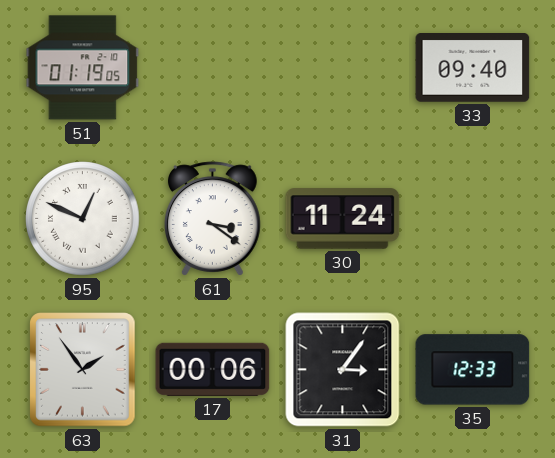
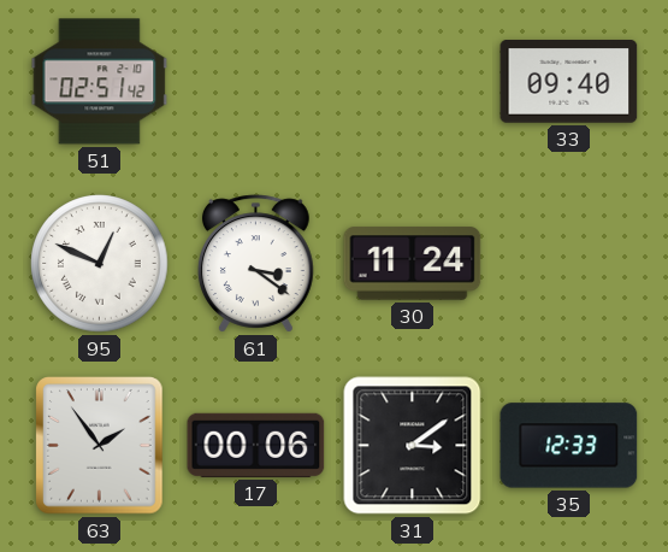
51: 01:19 -> 02:51
31: 3:06 -> 3:09
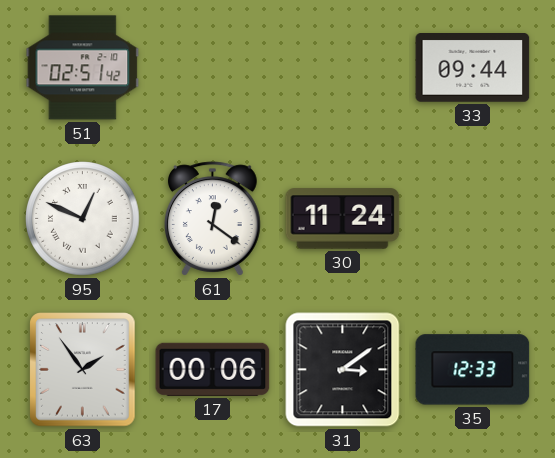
33: 09:40 -> 09:44
61: 3:21 -> 12:21
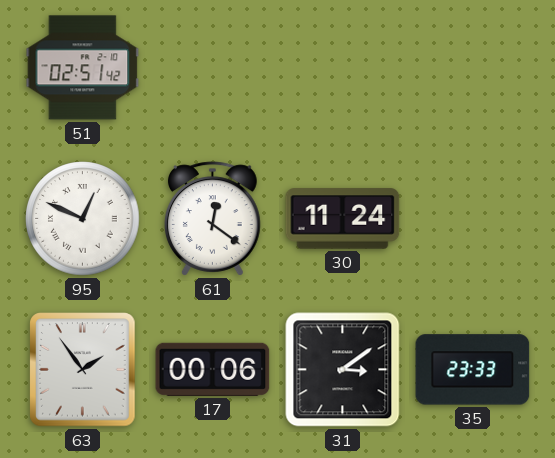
33: 09:44 -> none
35: 12:33 -> 23:33
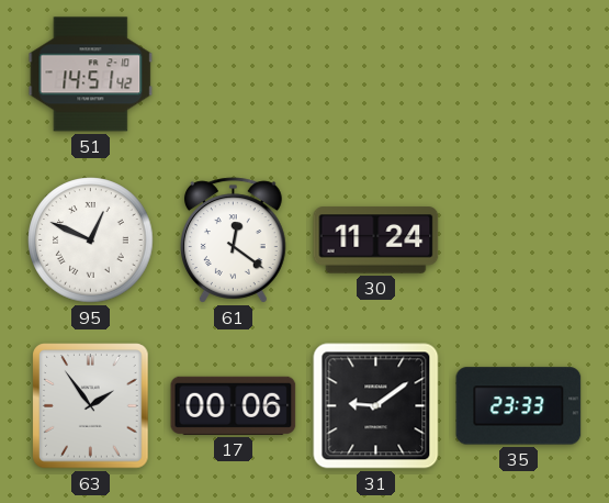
51: 02:51 -> 14:51
31: 3:09 -> 9:09
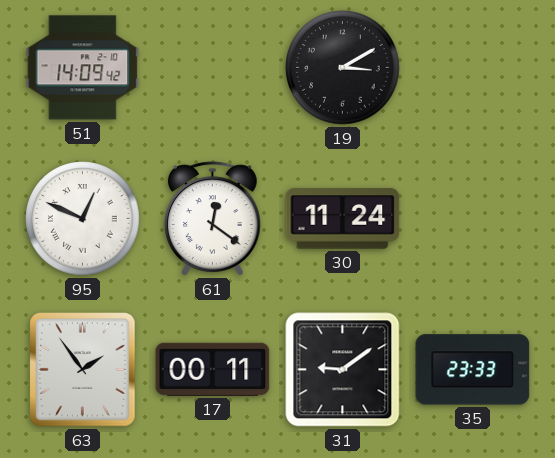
51: 14:51 -> 14:09
19: none -> 3:10
17: 00:06 -> 00:11
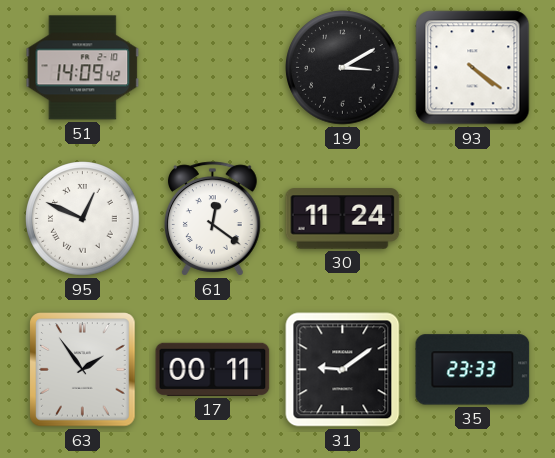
93: none -> 4:21
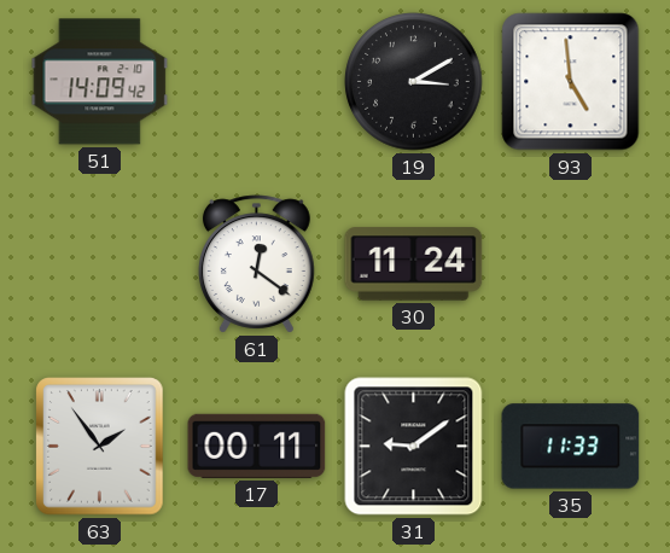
93: 4:21 -> 4:59
95: 12:49 -> none
35: 23:33 -> 11:33
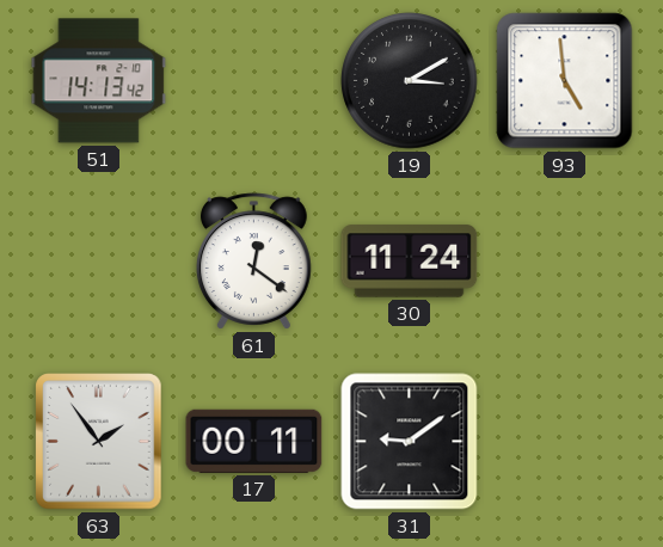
51: 14:09 -> 14:13
35: 11:33 -> none
